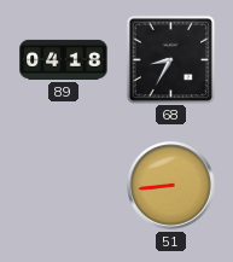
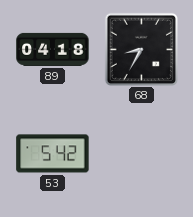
53: none -> 5:42
51: 8:44 -> none
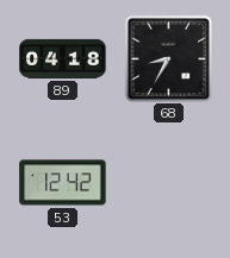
53: 5:42 -> 12:42
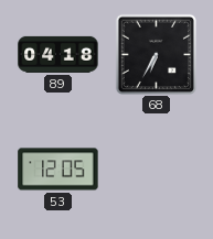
68: 8:35 -> 6:35
53: 12:42 -> 12:05
